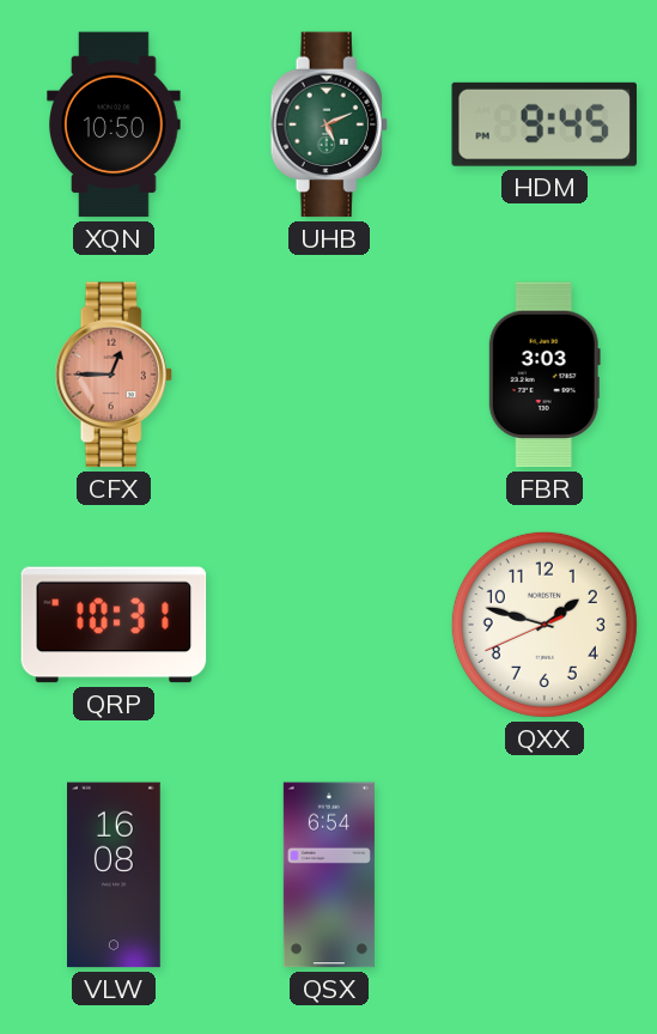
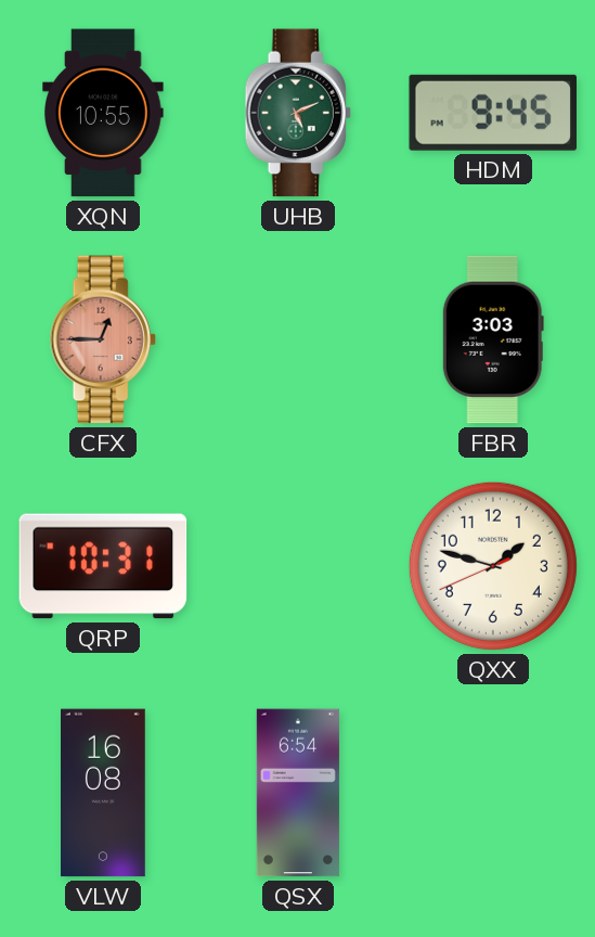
XQN: 10:50 -> 10:55
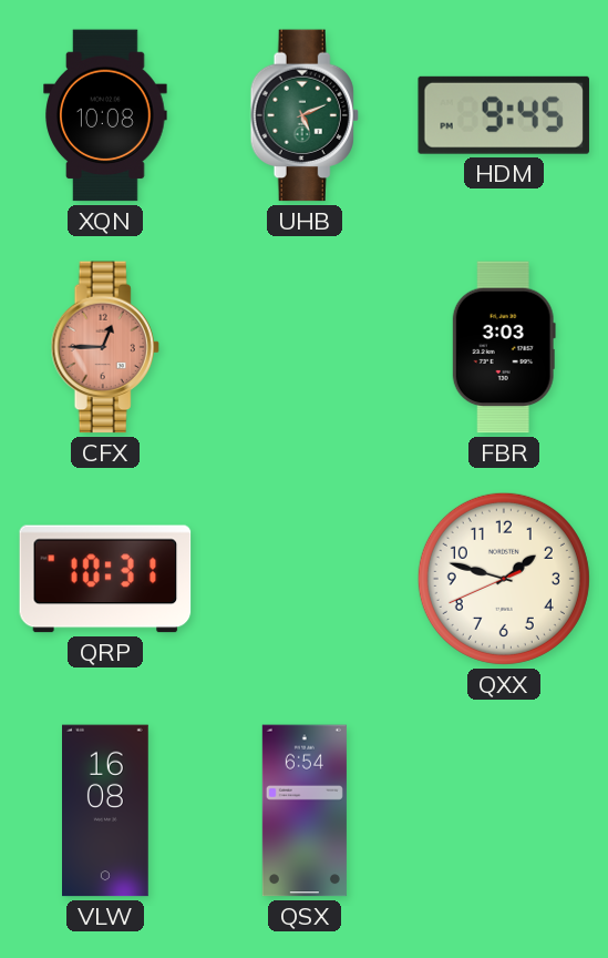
XQN: 10:55 -> 10:08
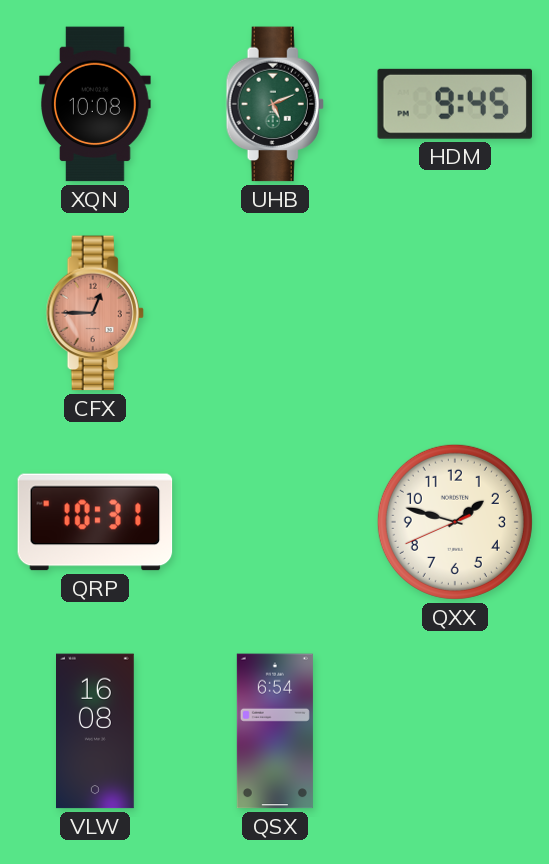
FBR: 3:03 -> none
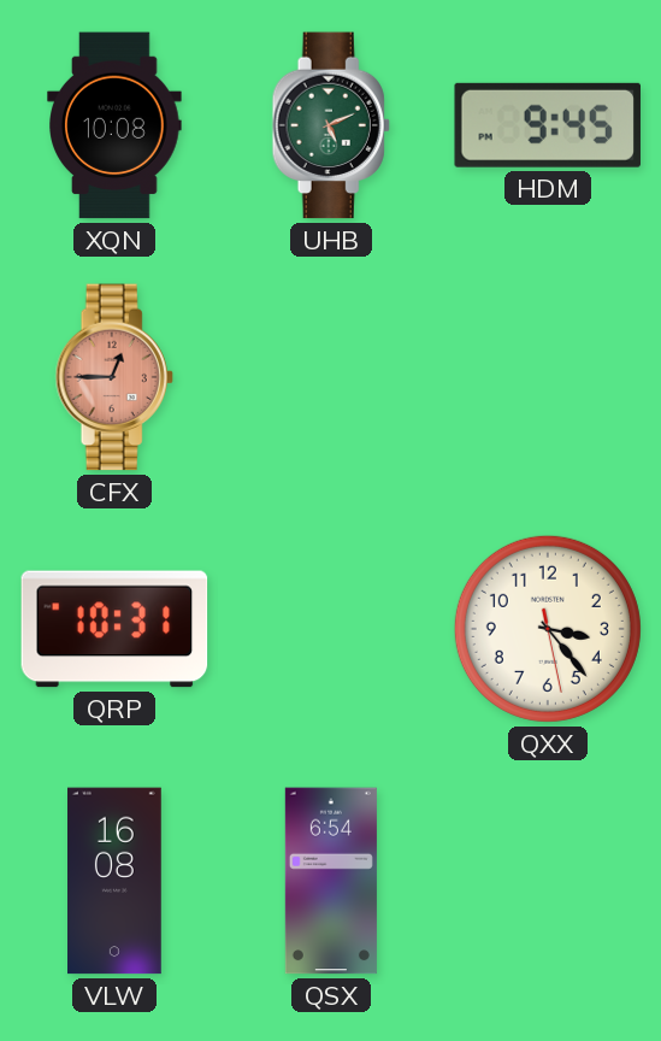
QXX: 1:47 -> 3:23
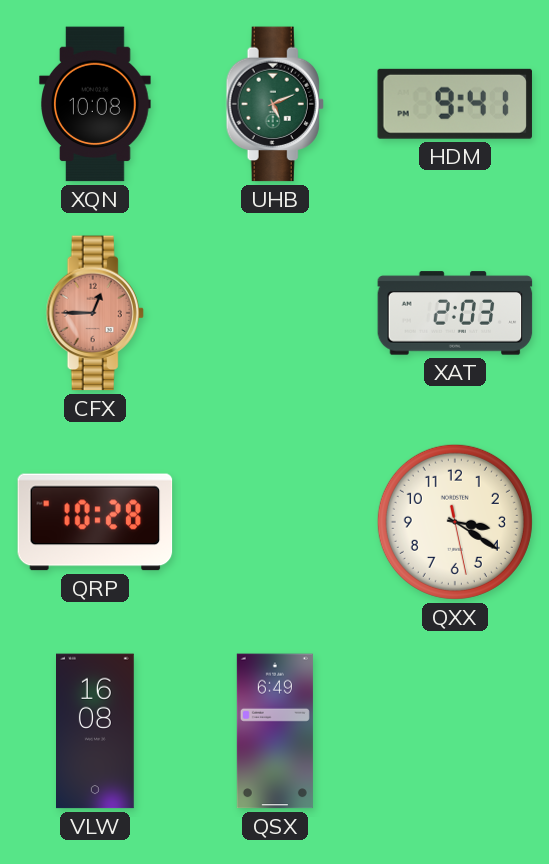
HDM: 9:45 -> 9:41
XAT: none -> 2:03
QRP: 10:31 -> 10:28
QXX: 3:23 -> 3:20
QSX: 6:54 -> 6:49
